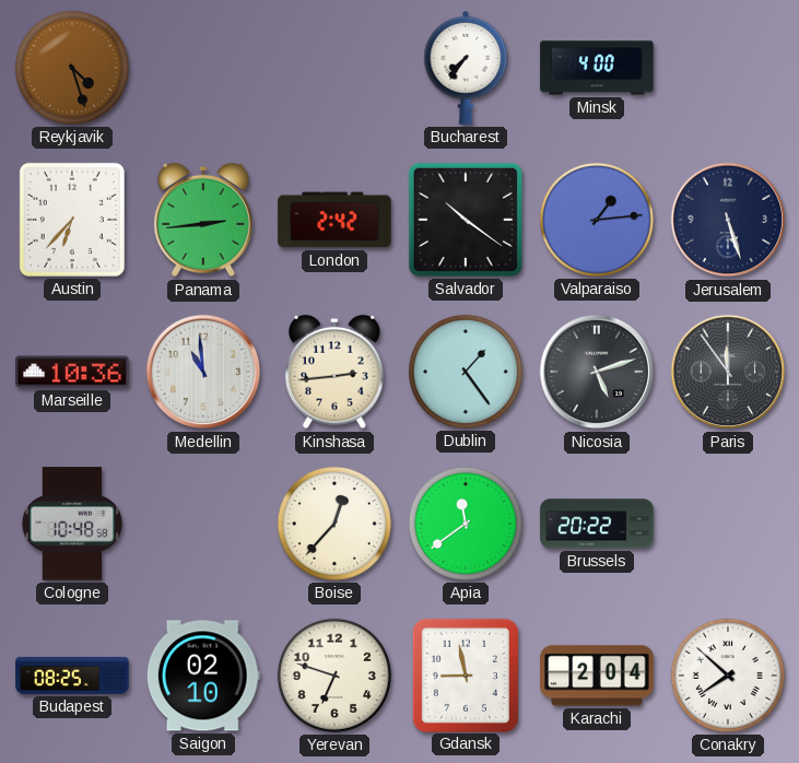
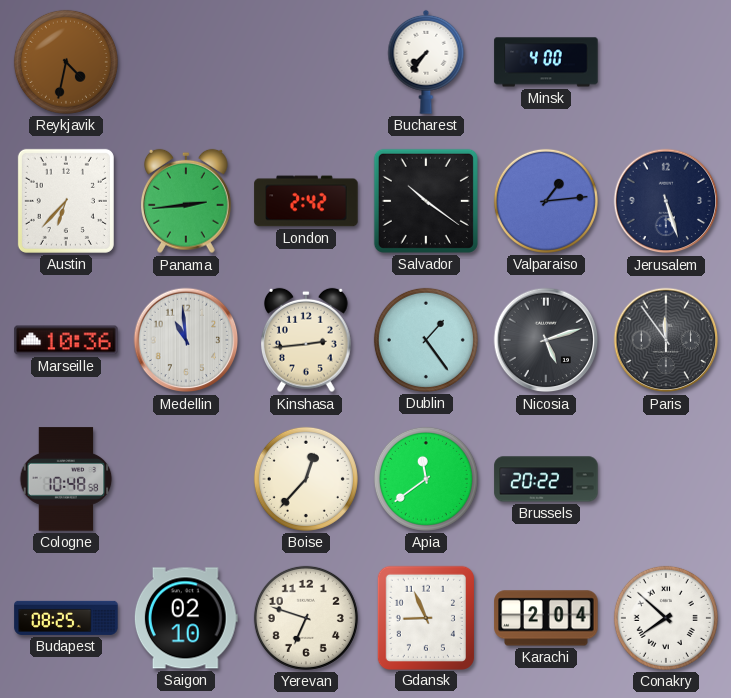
Reykjavik: 4:27 -> 4:32
Gdansk: 8:58 -> 8:56
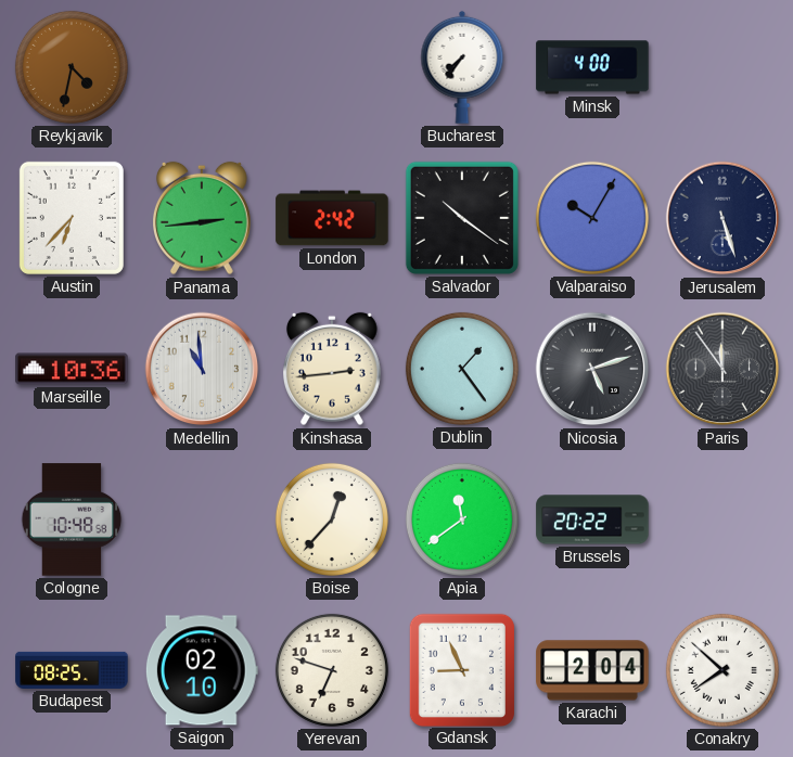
Valparaiso: 1:14 -> 10:05
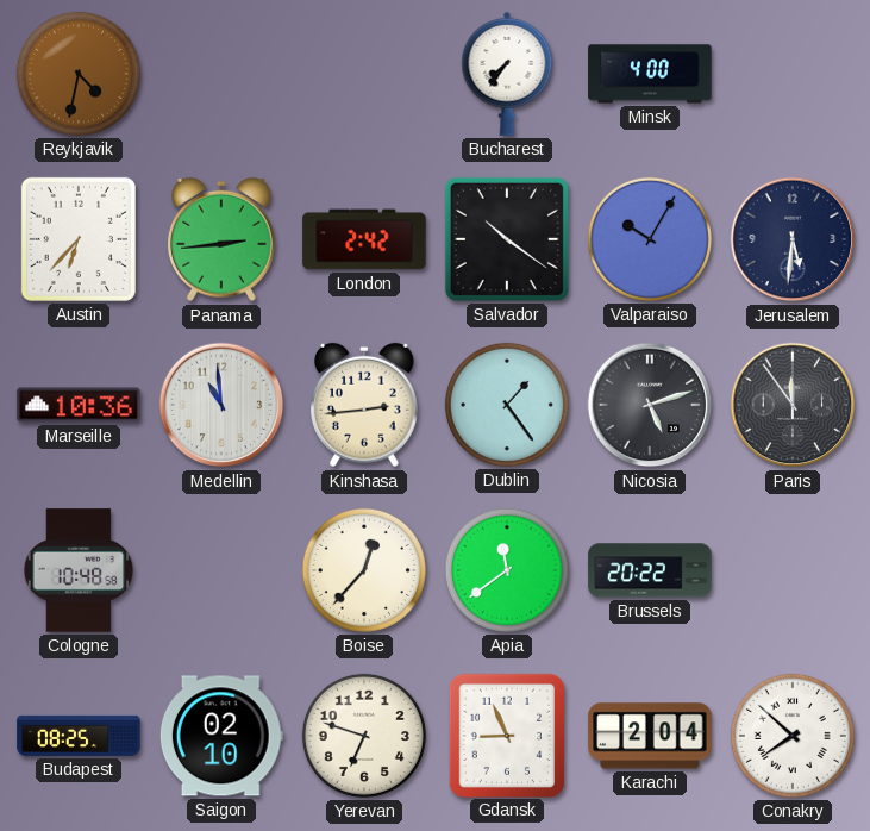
Jerusalem: 5:27 -> 5:31
